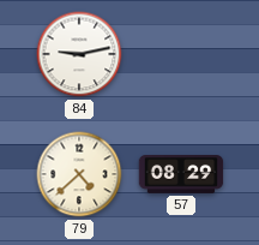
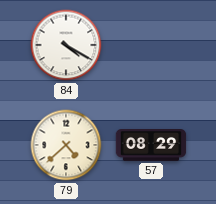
84: 9:13 -> 4:20
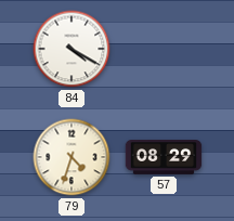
79: 4:38 -> 4:33
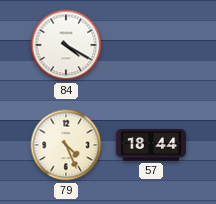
79: 4:33 -> 4:26
57: 08:29 -> 18:44
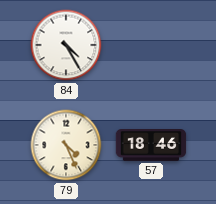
84: 4:20 -> 4:25
57: 18:44 -> 18:46
